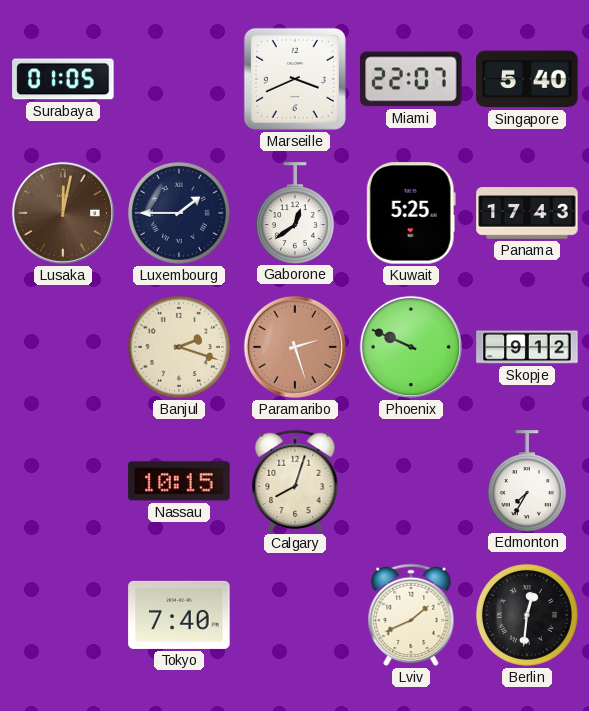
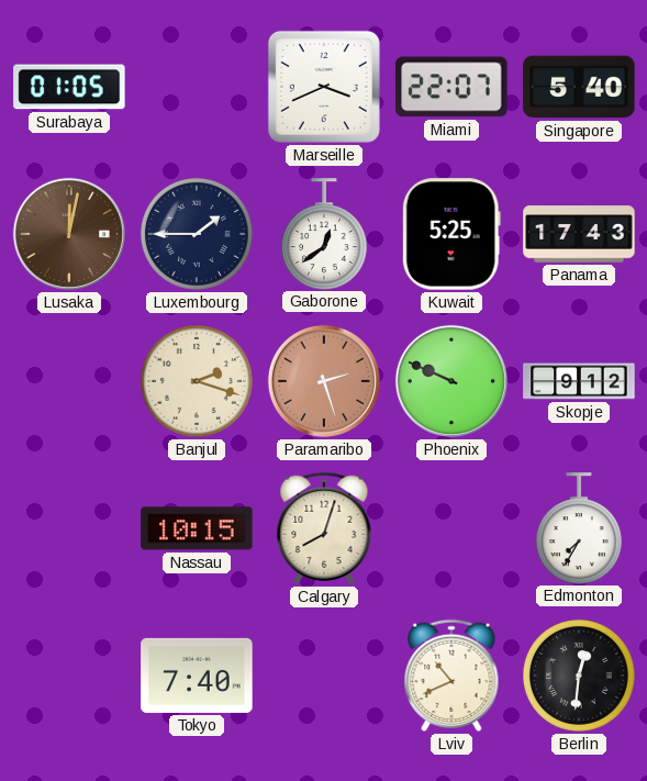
Lviv: 1:41 -> 10:41
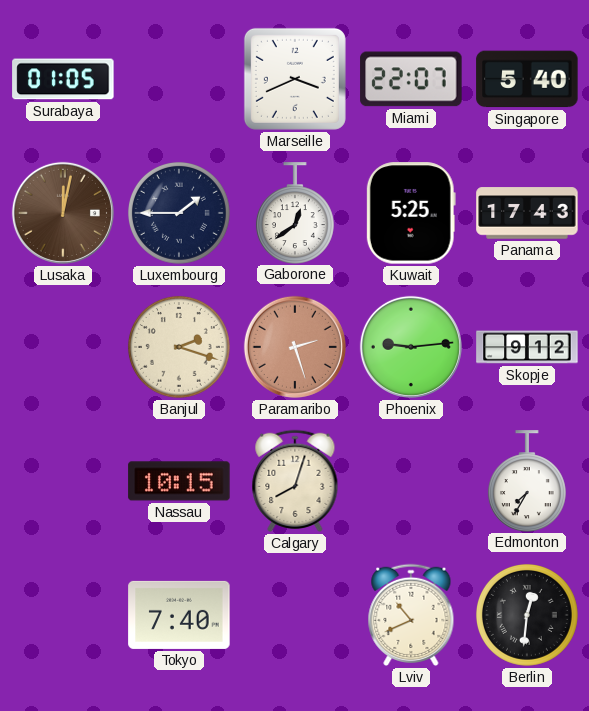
Phoenix: 9:49 -> 9:14
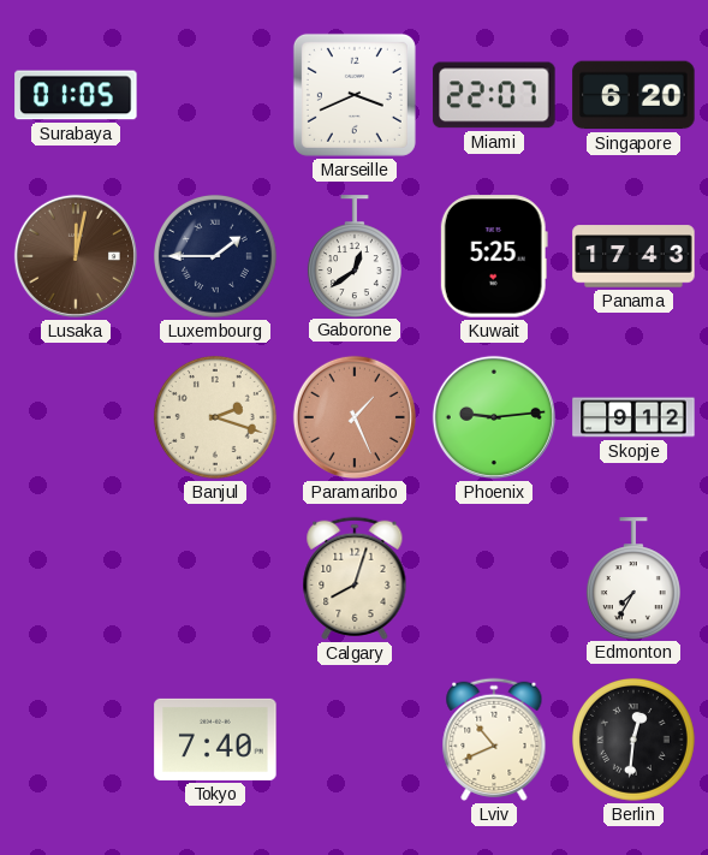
Singapore: 5:40 -> 6:20
Paramaribo: 2:27 -> 1:26
Nassau: 10:15 -> none
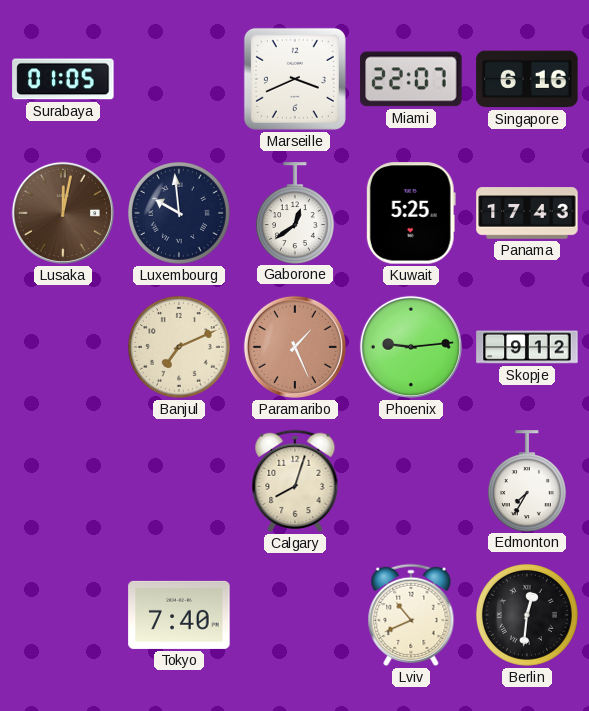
Singapore: 6:20 -> 6:16
Luxembourg: 1:45 -> 9:59
Banjul: 2:18 -> 7:11
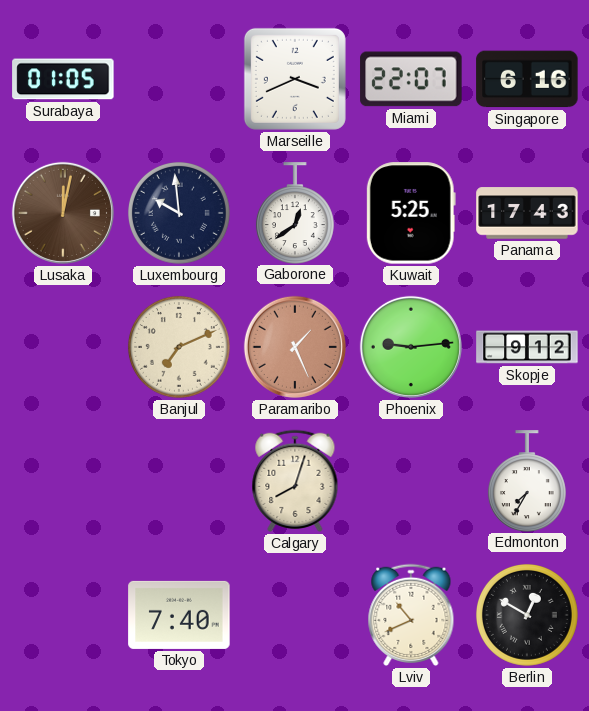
Berlin: 12:31 -> 12:50
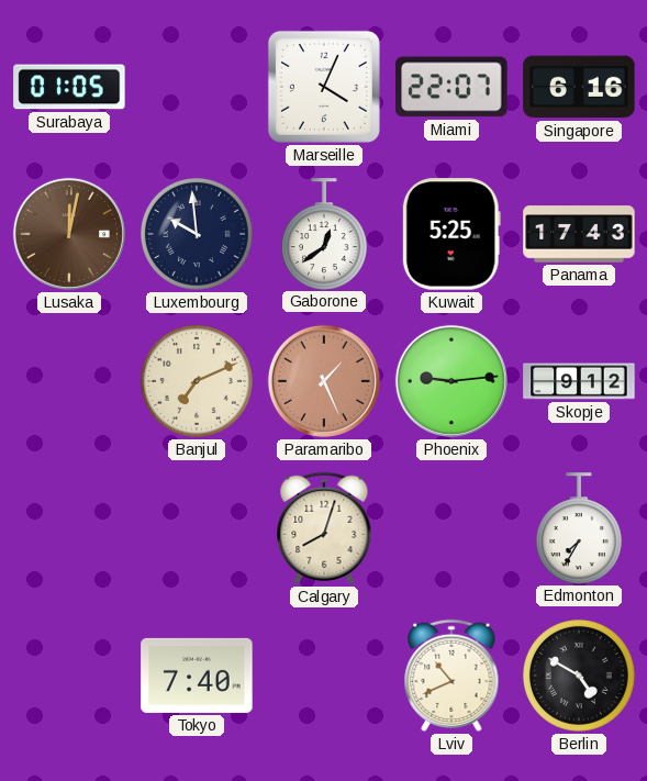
Marseille: 3:41 -> 4:04
Berlin: 12:50 -> 4:50
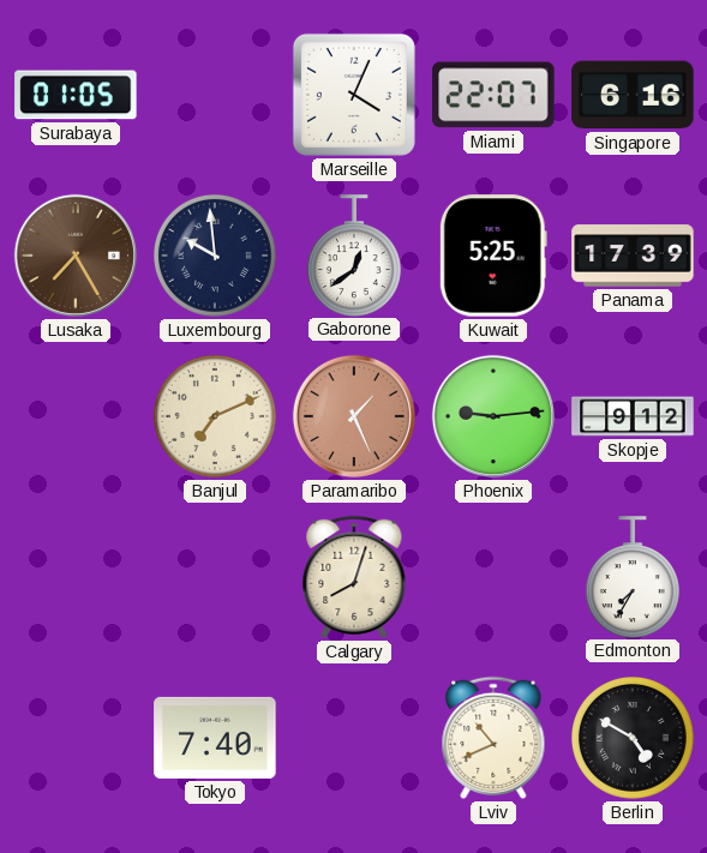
Lusaka: 12:02 -> 7:25
Panama: 17:43 -> 17:39
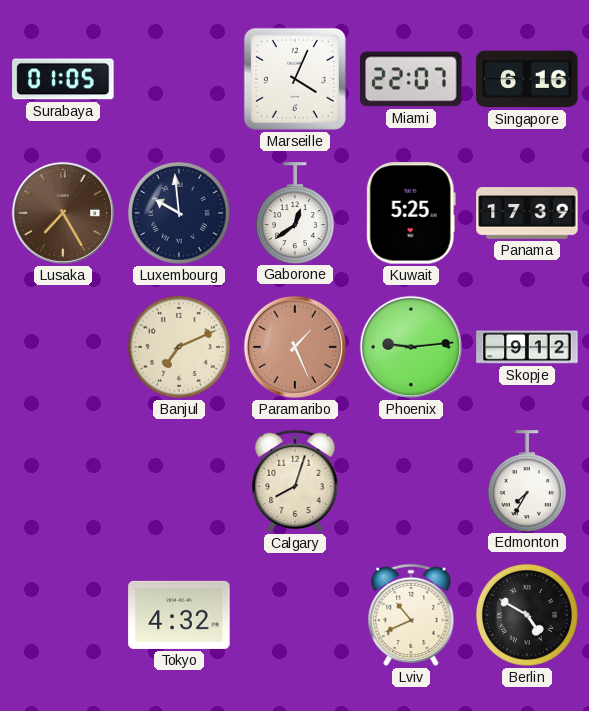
Tokyo: 7:40 -> 4:32
